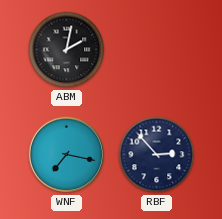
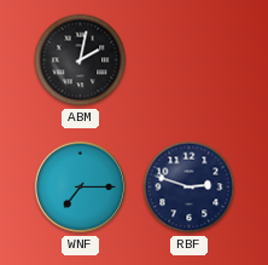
WNF: 7:17 -> 7:15
RBF: 2:53 -> 2:48
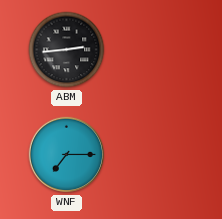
ABM: 2:02 -> 2:44
RBF: 2:48 -> none
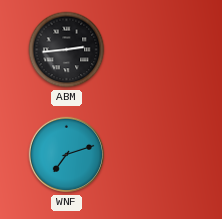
WNF: 7:15 -> 7:12
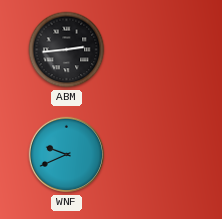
WNF: 7:12 -> 9:41
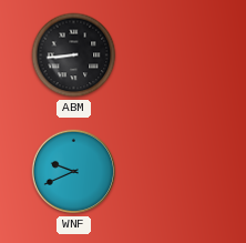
ABM: 2:44 -> 8:44
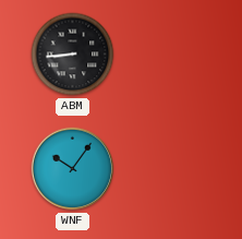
WNF: 9:41 -> 10:06
